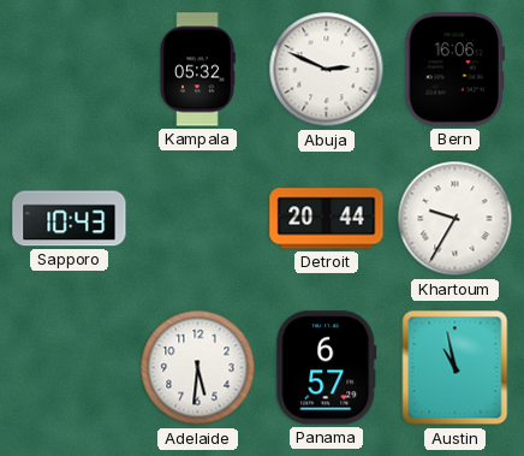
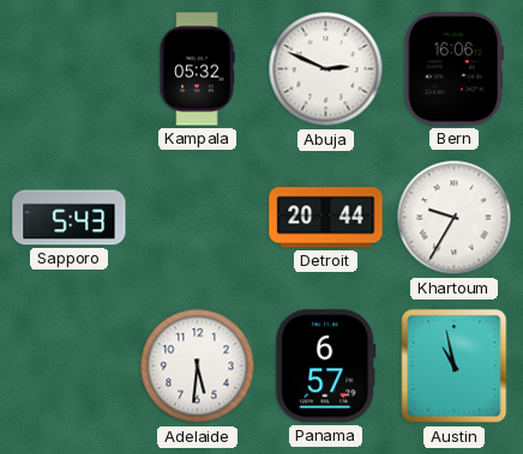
Sapporo: 10:43 -> 5:43
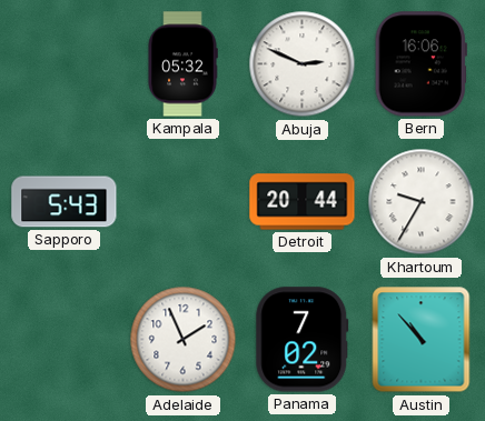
Adelaide: 5:31 -> 1:56
Panama: 6:57 -> 7:02
Austin: 10:58 -> 10:53
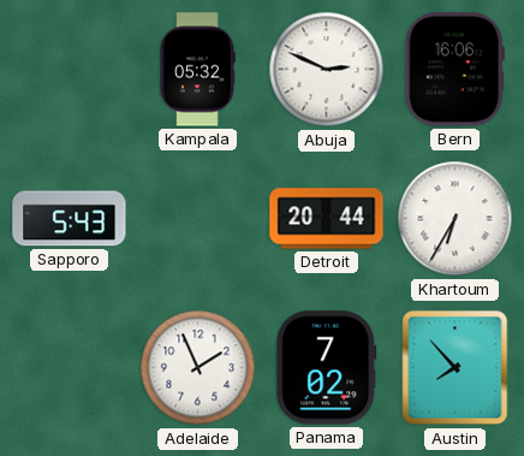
Khartoum: 9:35 -> 6:35
Austin: 10:53 -> 7:53
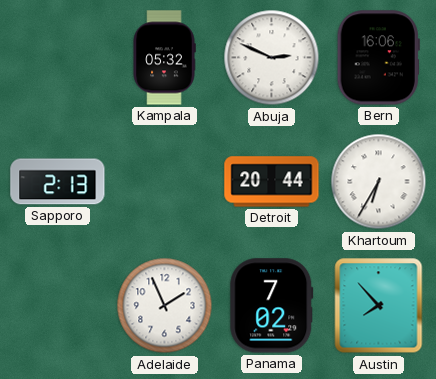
Sapporo: 5:43 -> 2:13
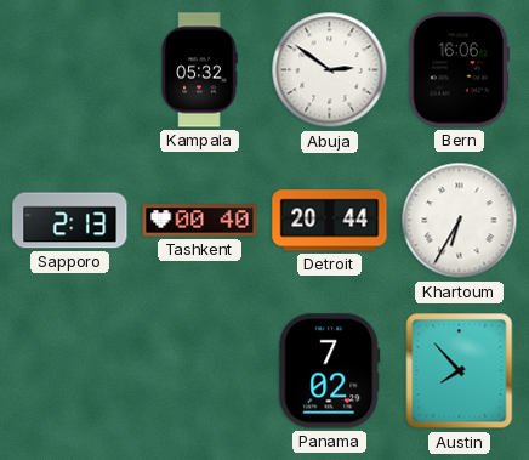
Abuja: 2:49 -> 2:51
Tashkent: none -> 00:40
Adelaide: 1:56 -> none
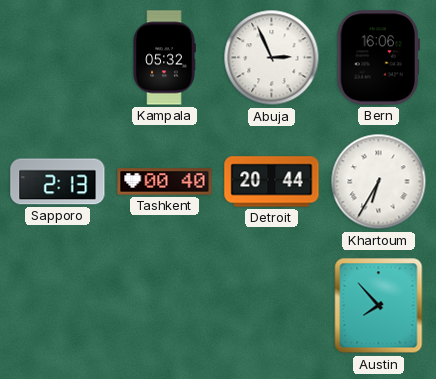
Abuja: 2:51 -> 2:56
Panama: 7:02 -> none
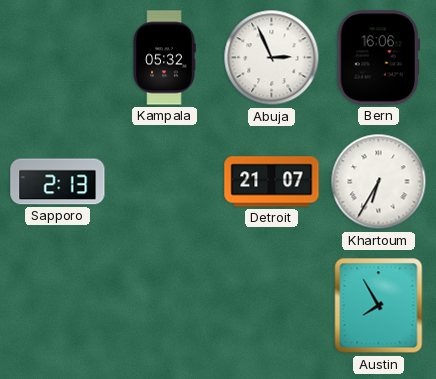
Tashkent: 00:40 -> none
Detroit: 20:44 -> 21:07
Austin: 7:53 -> 7:55
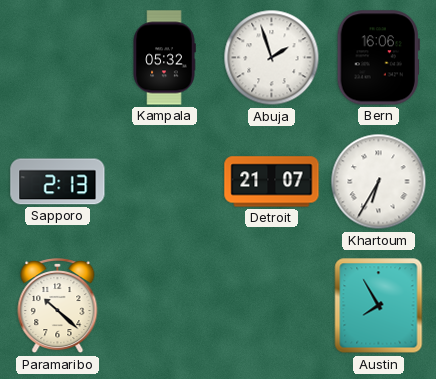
Abuja: 2:56 -> 1:57
Paramaribo: none -> 10:22
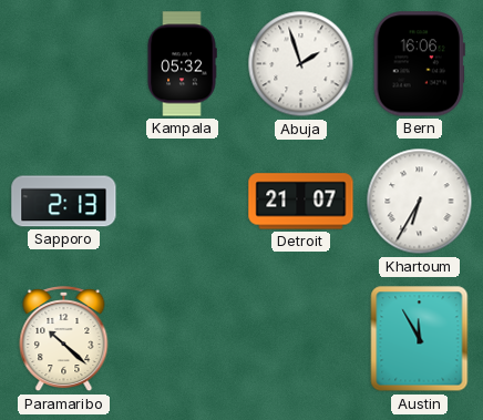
Austin: 7:55 -> 11:55
